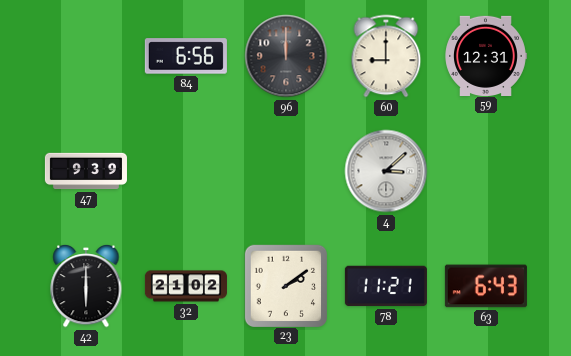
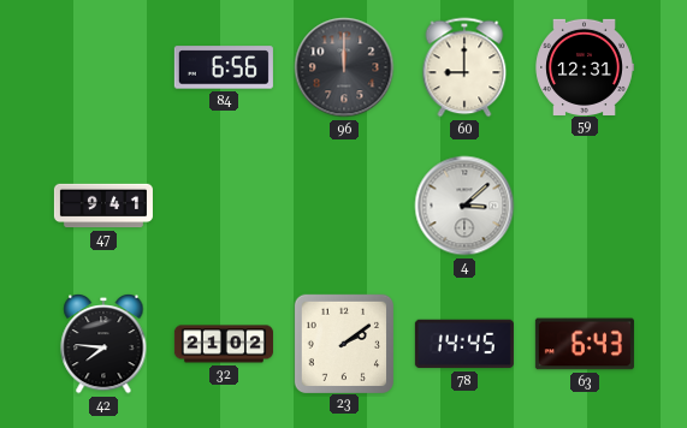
47: 9:39 -> 9:41
42: 6:00 -> 7:46
78: 11:21 -> 14:45
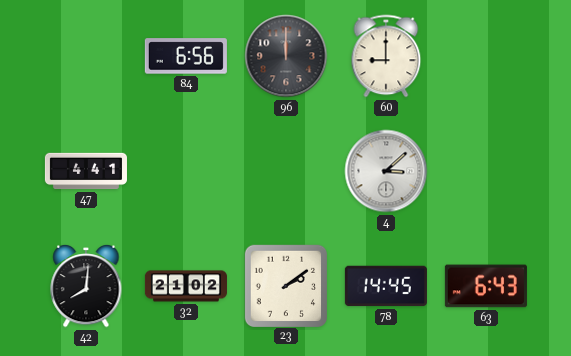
59: 12:31 -> none
47: 9:41 -> 4:41
42: 7:46 -> 8:01
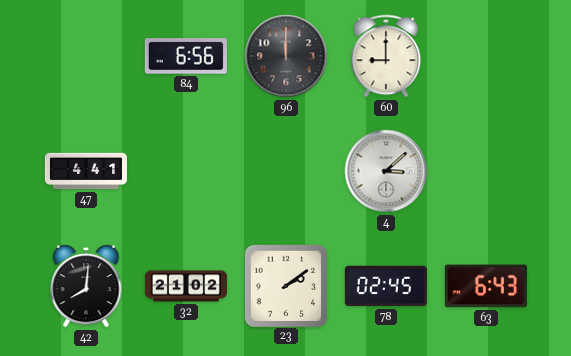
78: 14:45 -> 02:45
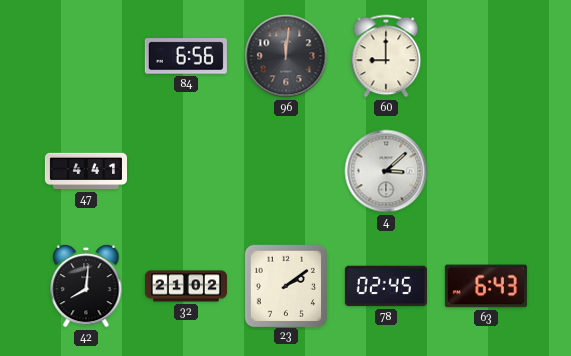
96: 12:00 -> 12:01
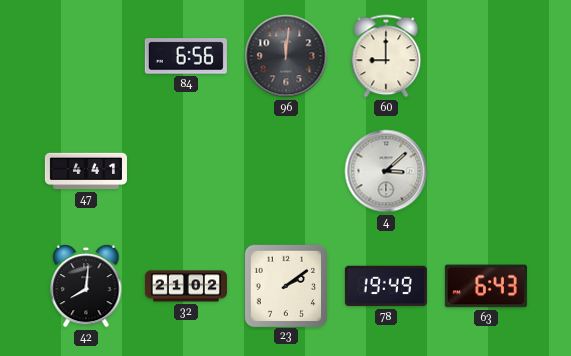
78: 02:45 -> 19:49
